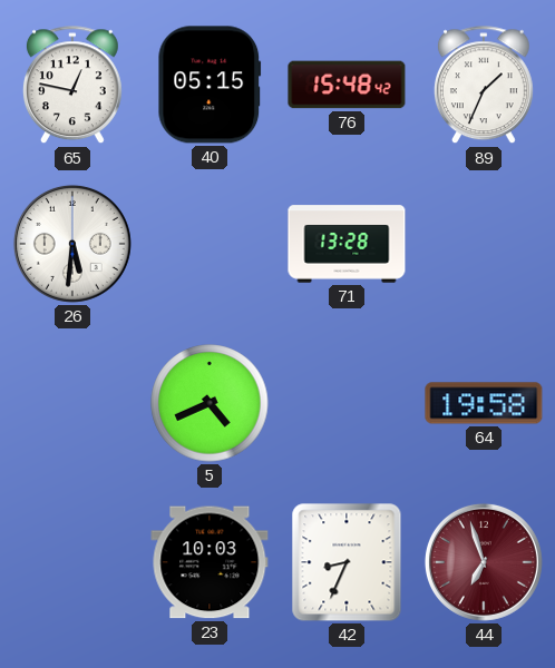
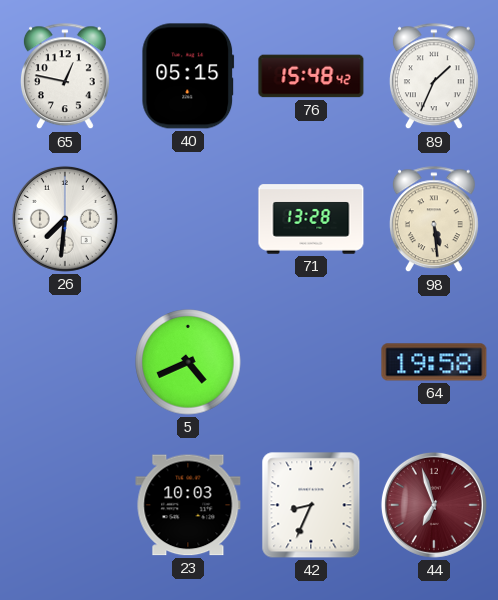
26: 5:31 -> 7:31
98: none -> 5:29
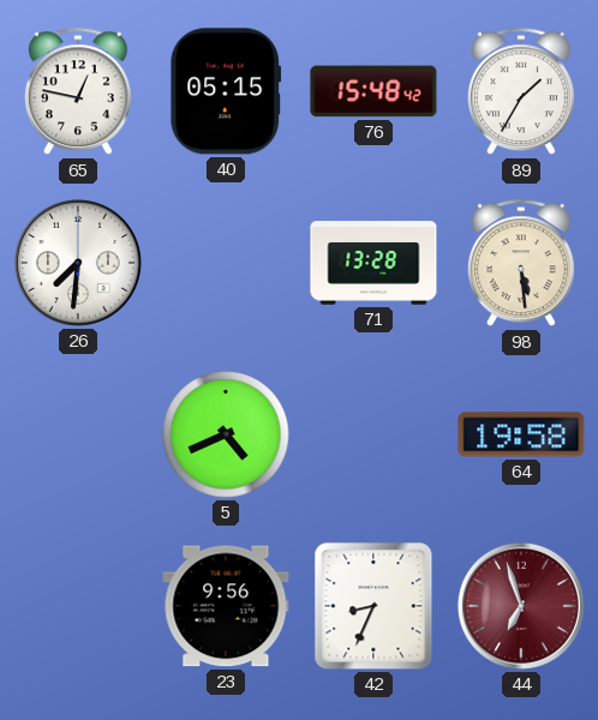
89: 1:34 -> 1:35
23: 10:03 -> 9:56
